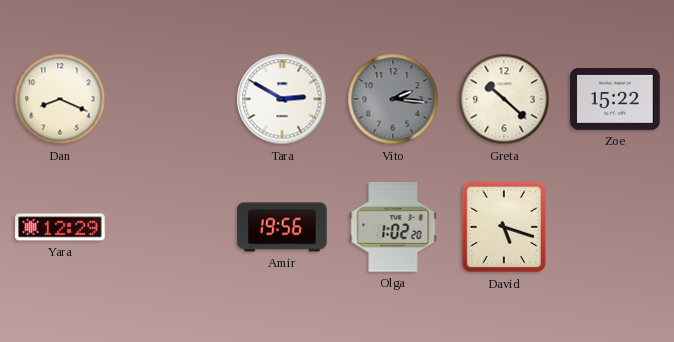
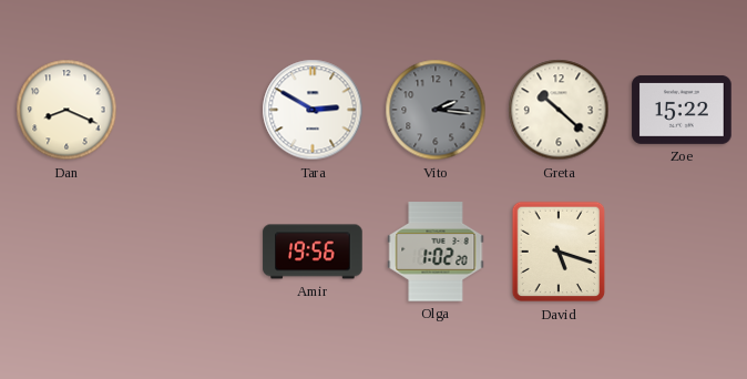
Yara: 12:29 -> none
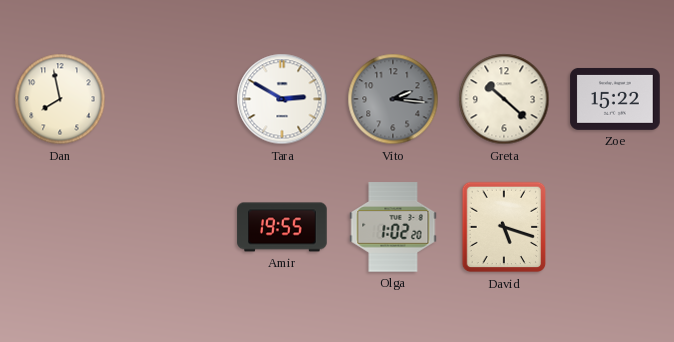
Dan: 8:19 -> 7:58
Amir: 19:56 -> 19:55
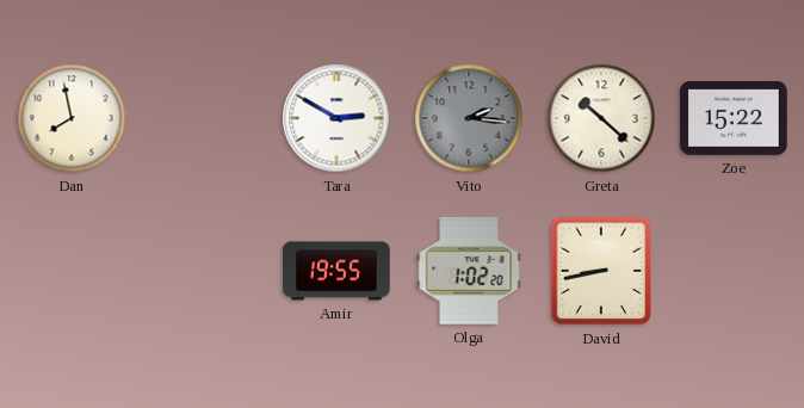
David: 5:18 -> 8:43
